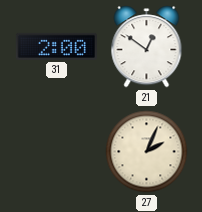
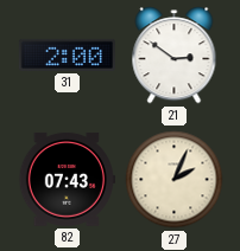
21: 12:51 -> 2:51
82: none -> 07:43
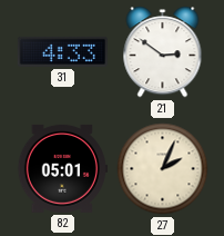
31: 2:00 -> 4:33
82: 07:43 -> 05:01
